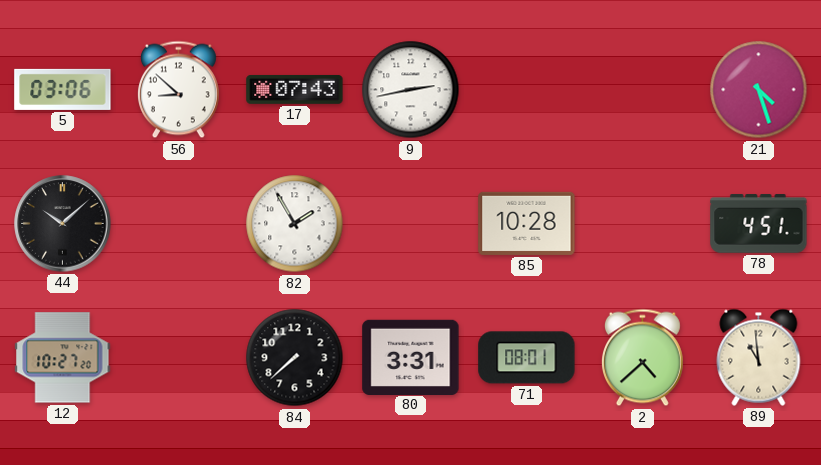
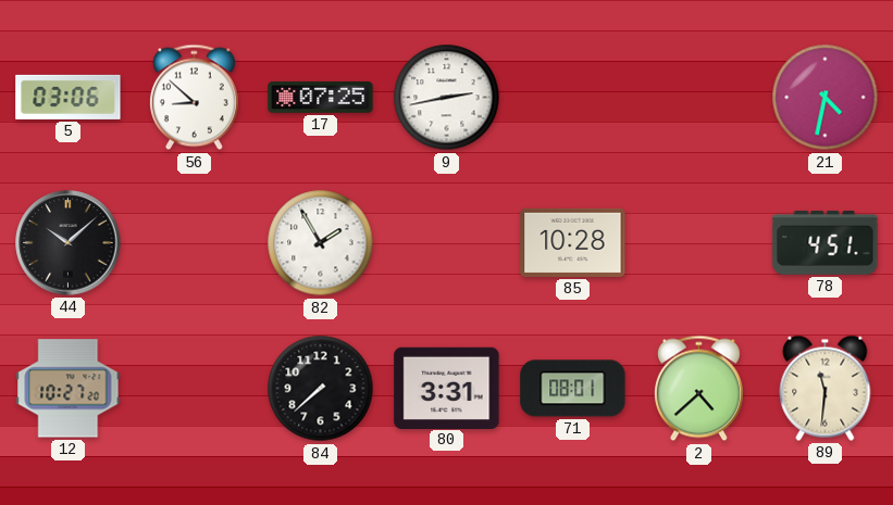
17: 07:43 -> 07:25
21: 4:27 -> 4:32
89: 10:59 -> 11:31
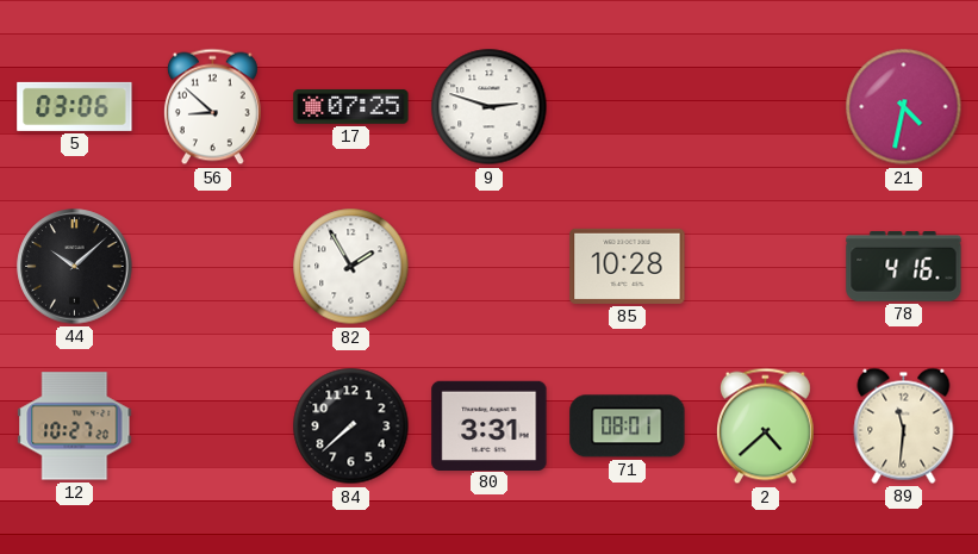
9: 2:43 -> 2:48
78: 4:51 -> 4:16
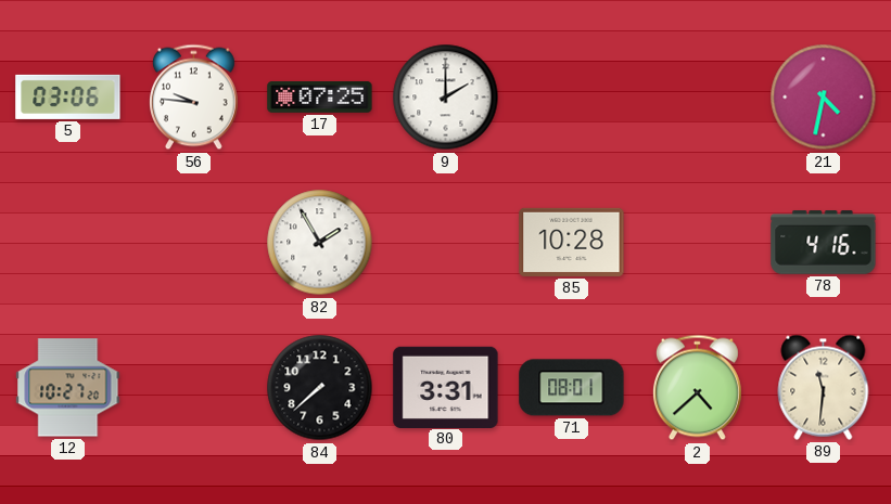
56: 8:52 -> 9:46
9: 2:48 -> 2:00
44: 10:08 -> none
